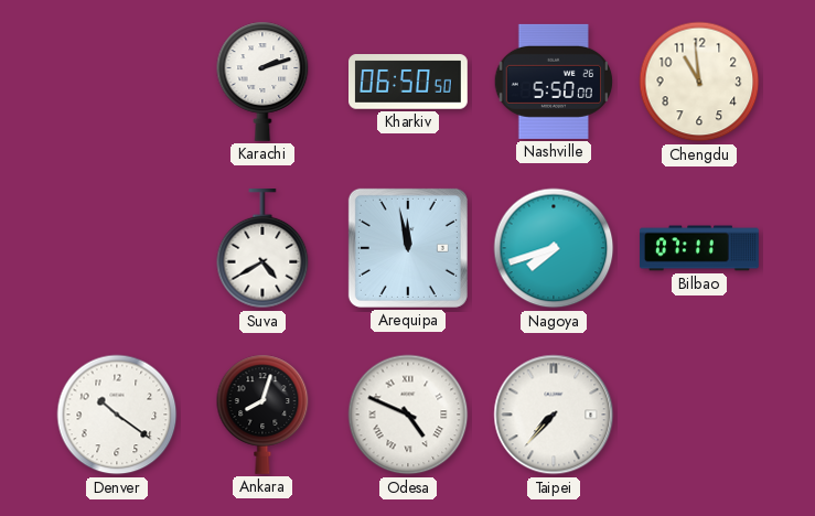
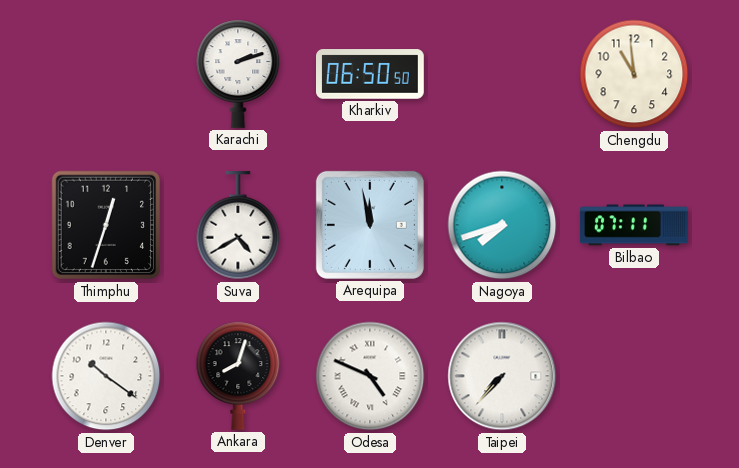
Nashville: 5:50 -> none
Thimphu: none -> 12:33
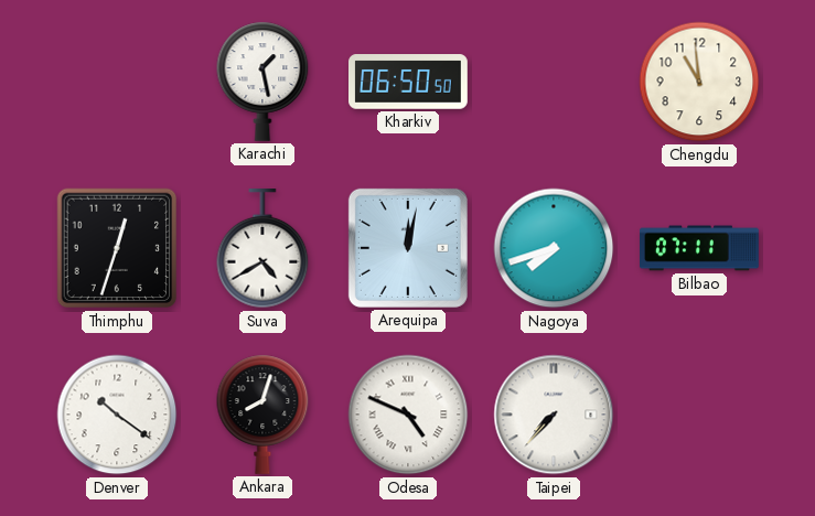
Karachi: 2:12 -> 1:28
Arequipa: 11:58 -> 12:02
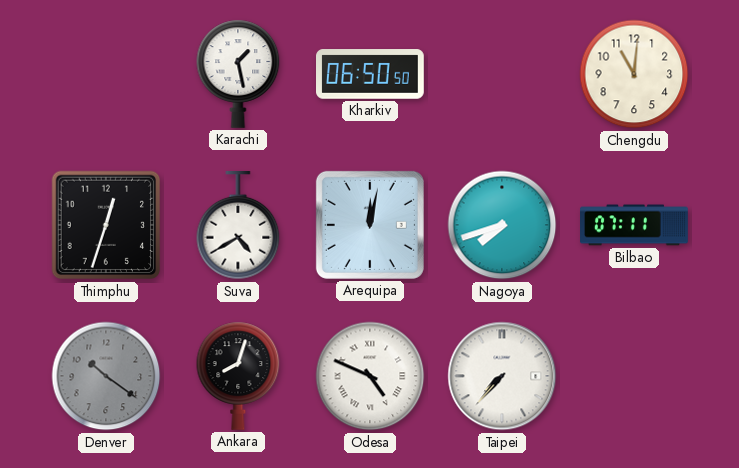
Chengdu: 10:59 -> 11:01
Denver dial: white -> grey
